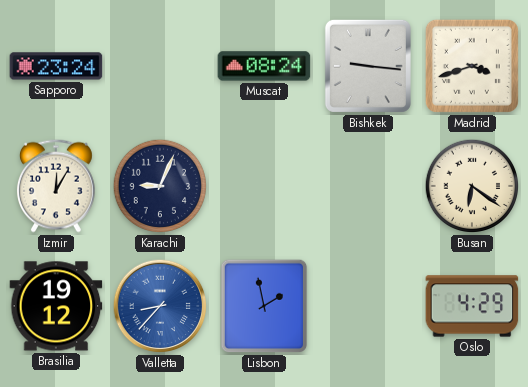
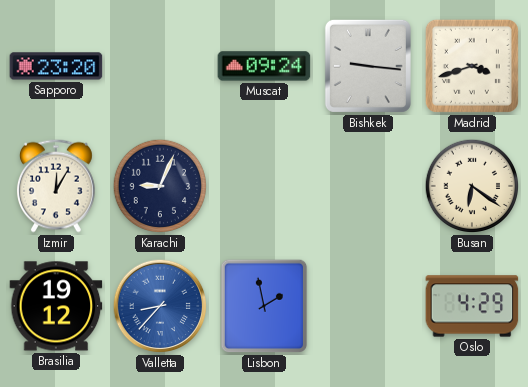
Sapporo: 23:24 -> 23:20
Muscat: 08:24 -> 09:24
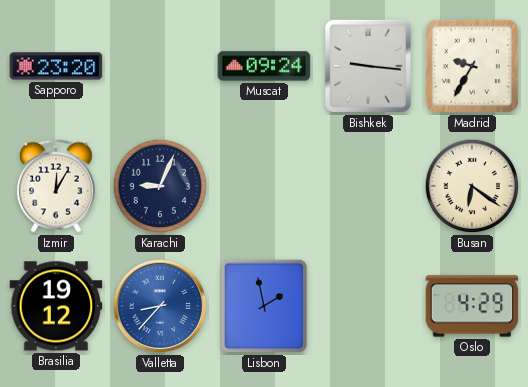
Madrid: 3:42 -> 9:35
